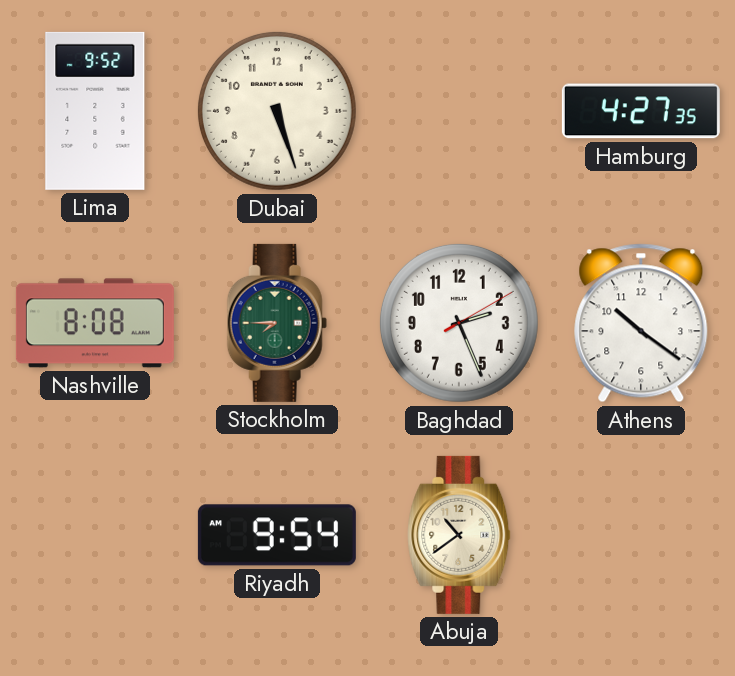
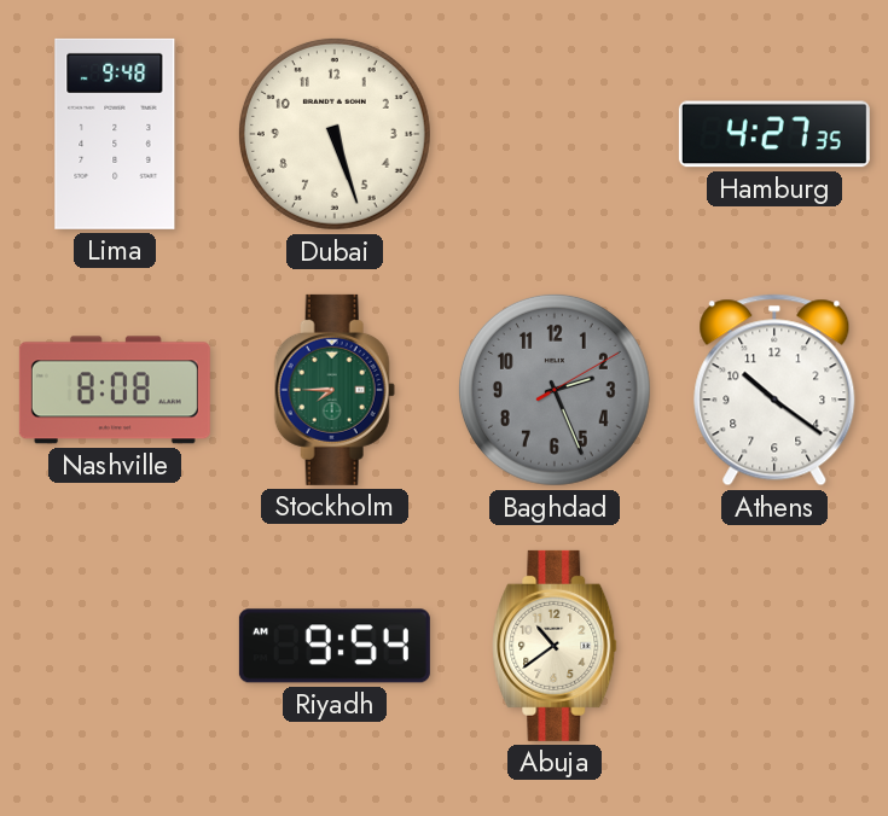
Lima: 9:52 -> 9:48
Baghdad dial: white -> grey
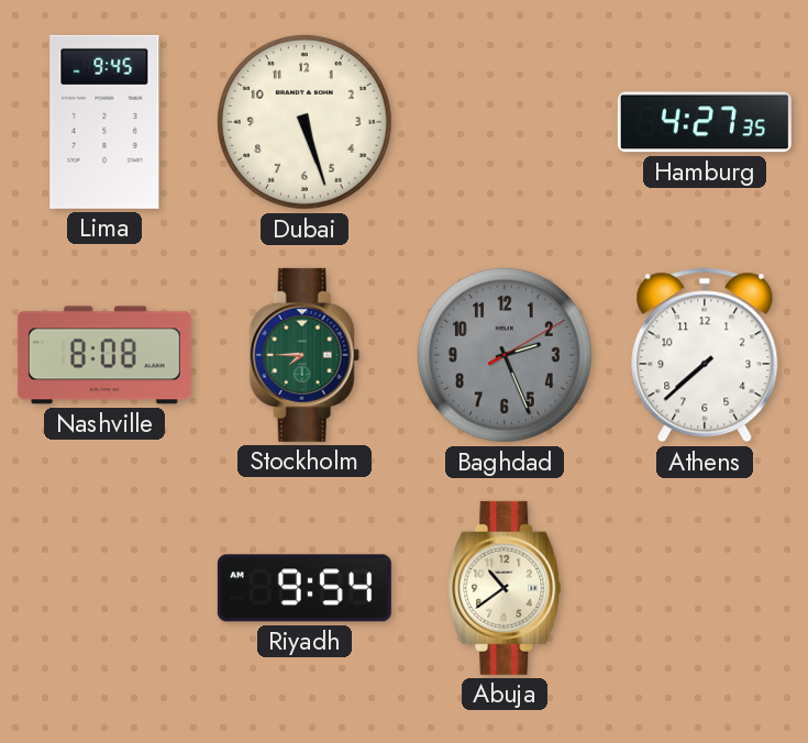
Lima: 9:48 -> 9:45
Athens: 10:21 -> 7:38
